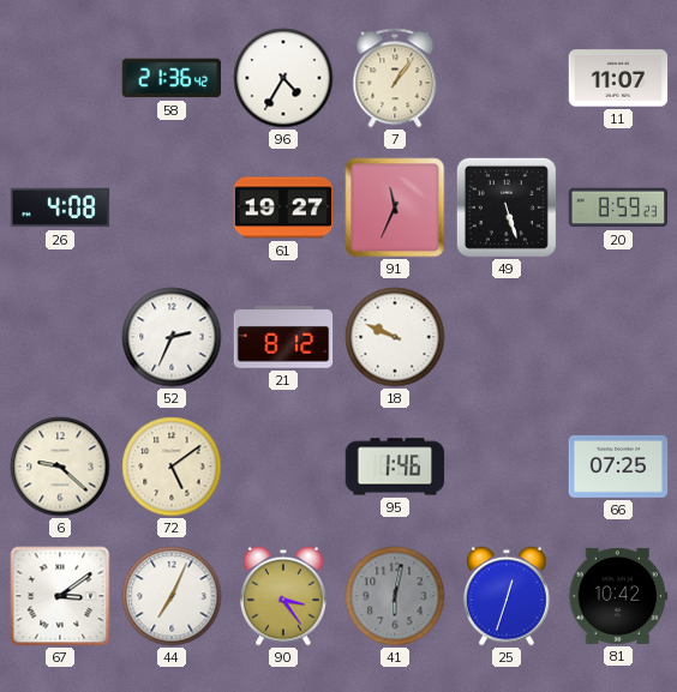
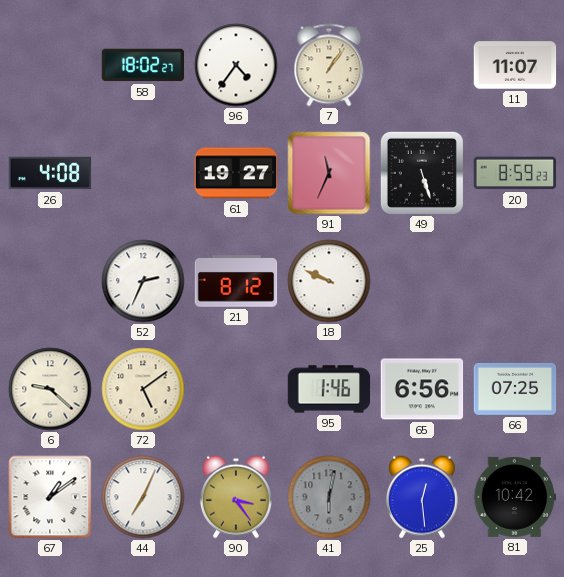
58: 21:36 -> 18:02
96: 4:35 -> 4:36
65: none -> 6:56
67: 3:09 -> 1:09
25: 12:33 -> 12:29
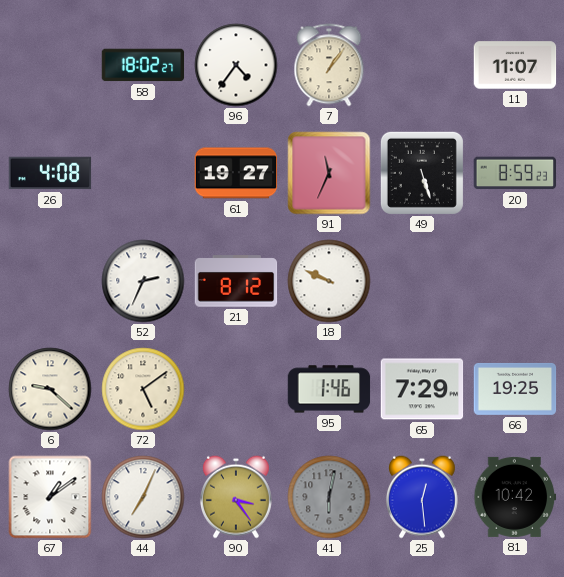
65: 6:56 -> 7:29
66: 07:25 -> 19:25
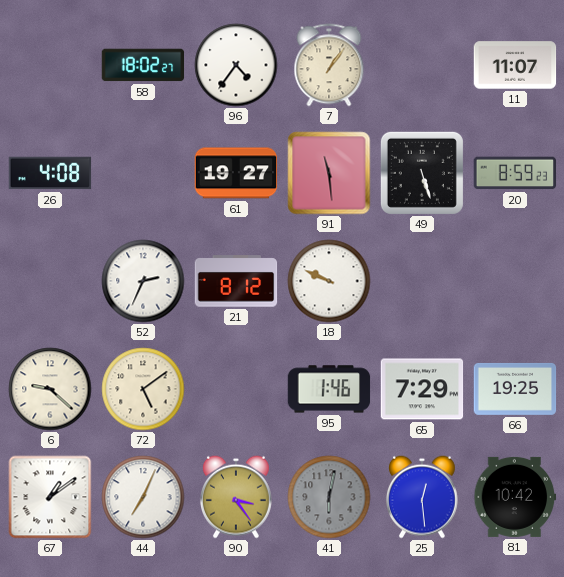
91: 11:34 -> 11:29
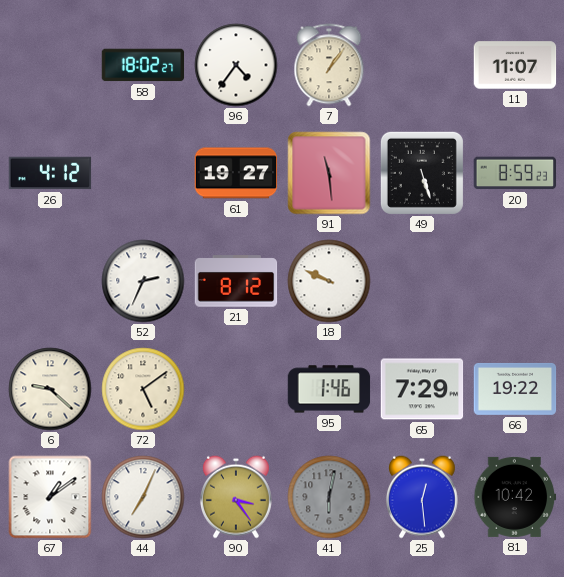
26: 4:08 -> 4:12
66: 19:25 -> 19:22
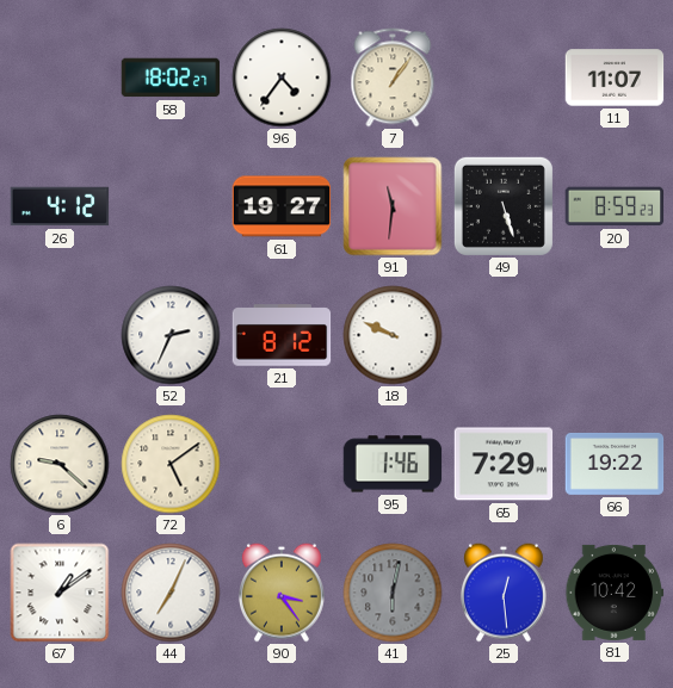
91: 11:29 -> 11:31
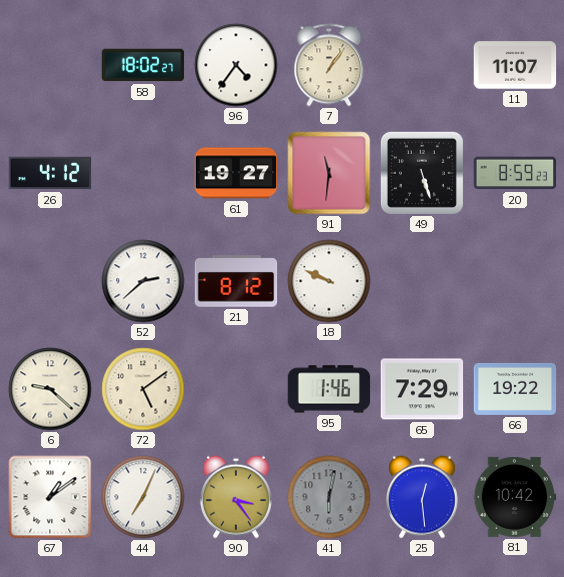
52: 2:34 -> 2:38
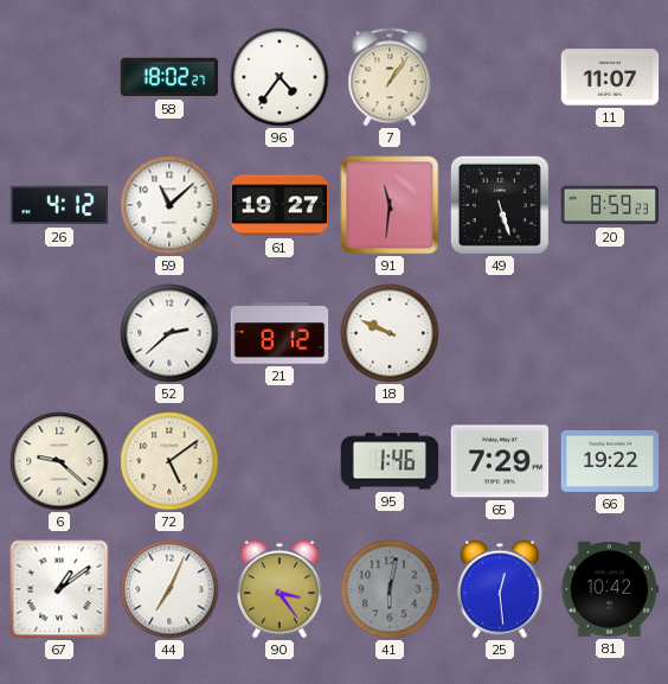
59: none -> 11:08
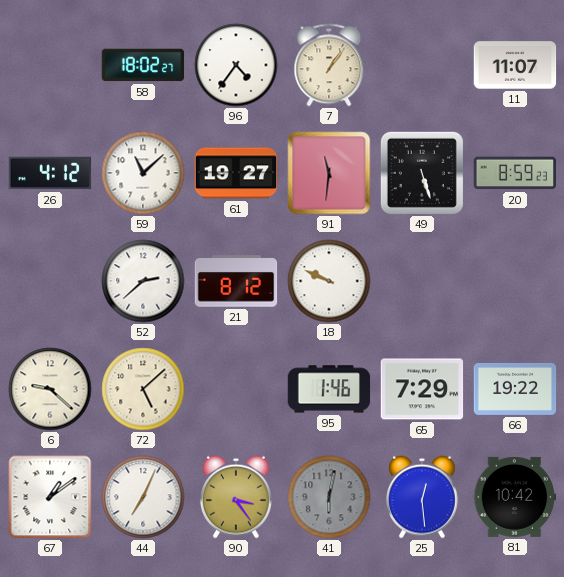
72: 5:09 -> 5:08
